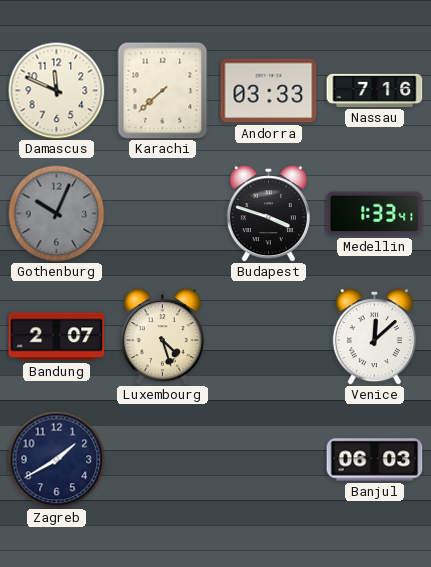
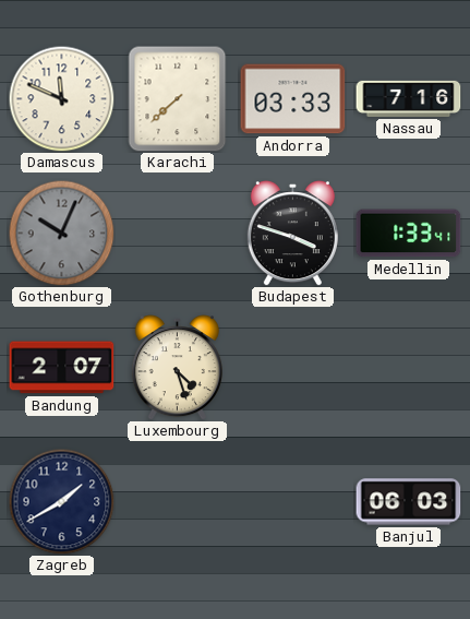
Venice: 12:08 -> none
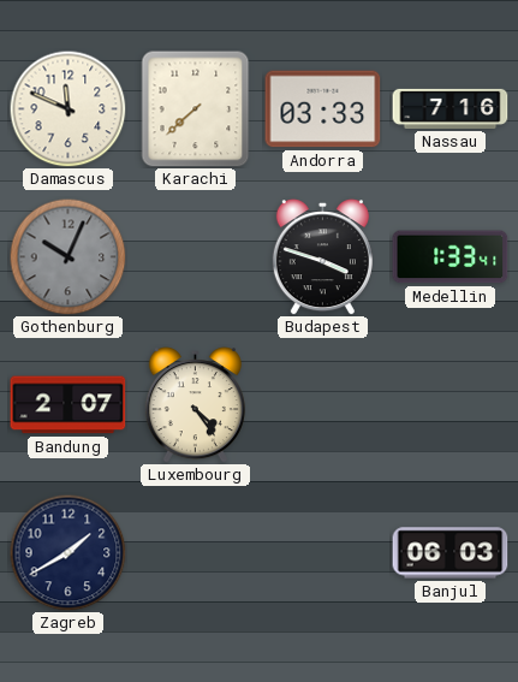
Luxembourg: 4:27 -> 4:24
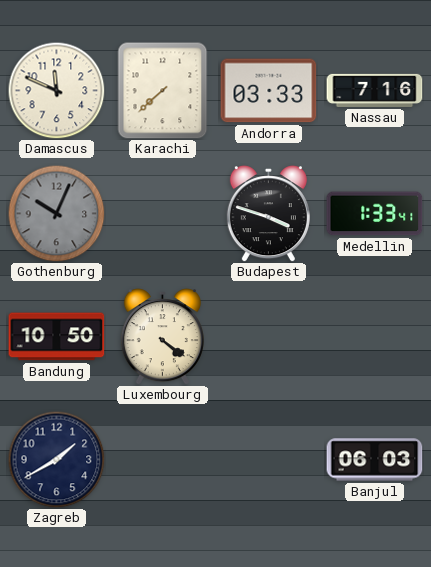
Bandung: 2:07 -> 10:50
Luxembourg: 4:24 -> 4:21
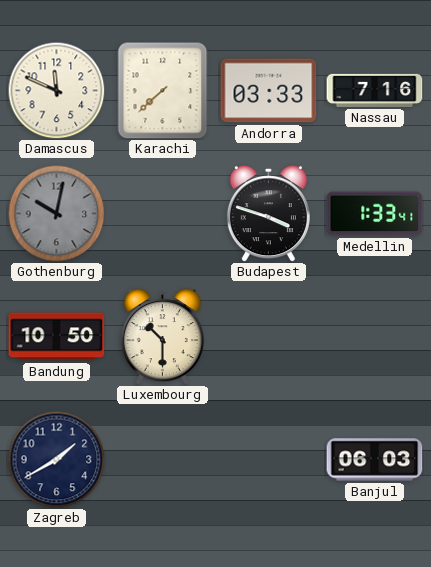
Gothenburg: 10:04 -> 10:02
Luxembourg: 4:21 -> 10:30
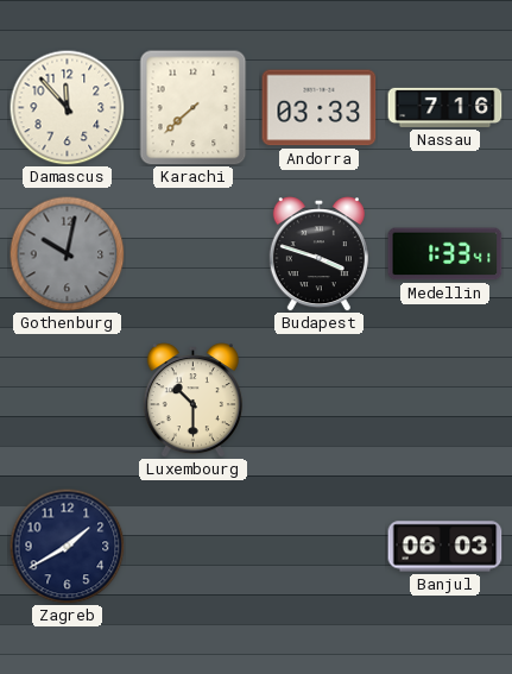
Damascus: 11:49 -> 11:53
Bandung: 10:50 -> none
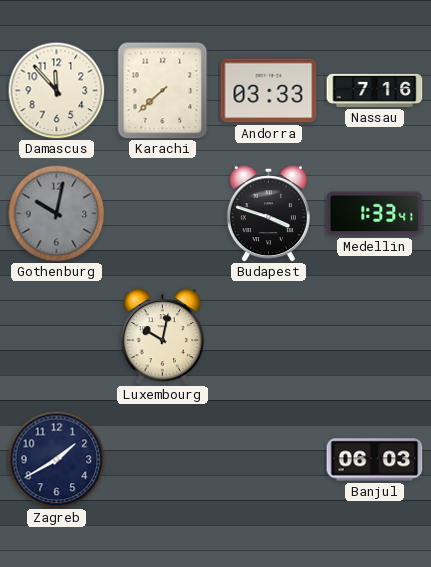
Luxembourg: 10:30 -> 10:02
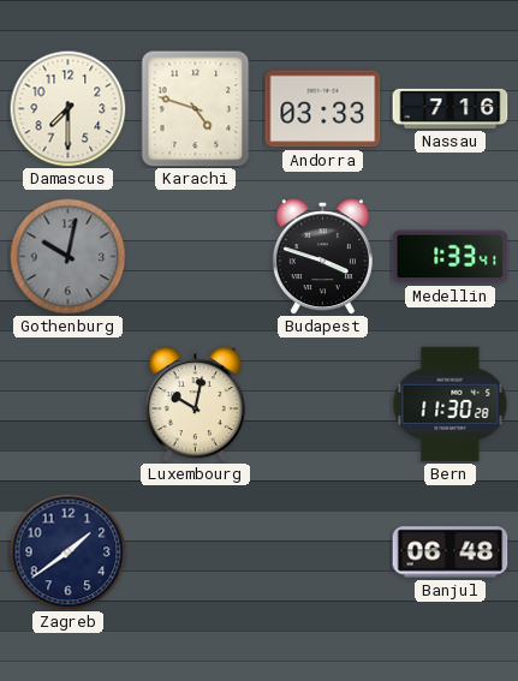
Damascus: 11:53 -> 7:30
Karachi: 7:38 -> 4:48
Bern: none -> 11:30
Zagreb: 1:40 -> 1:39
Banjul: 06:03 -> 06:48
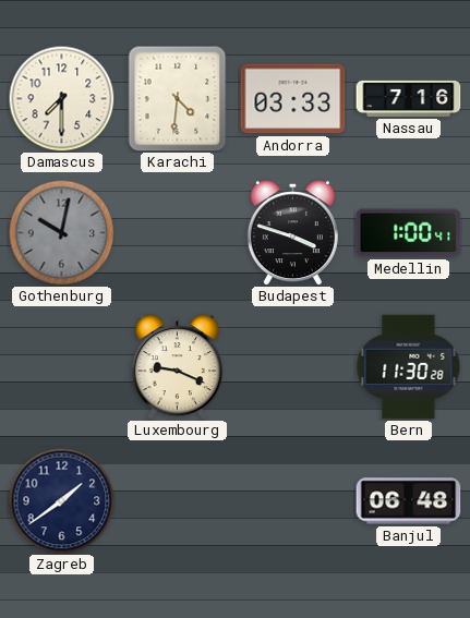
Karachi: 4:48 -> 4:31
Medellin: 1:33 -> 1:00
Luxembourg: 10:02 -> 9:19
